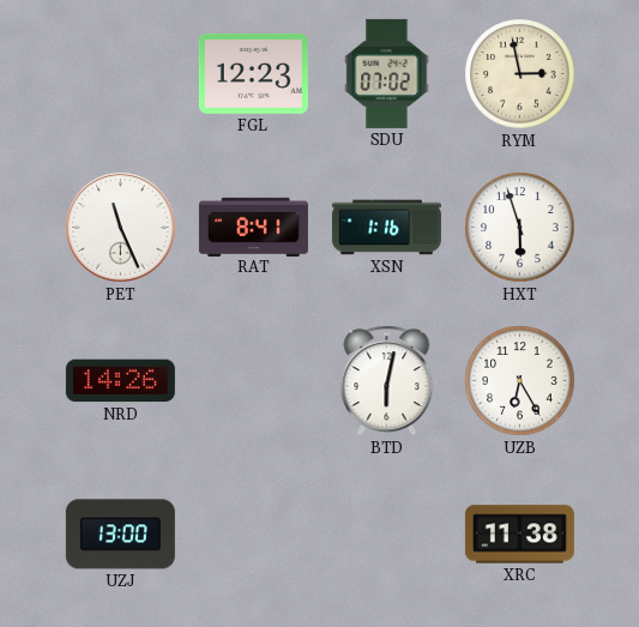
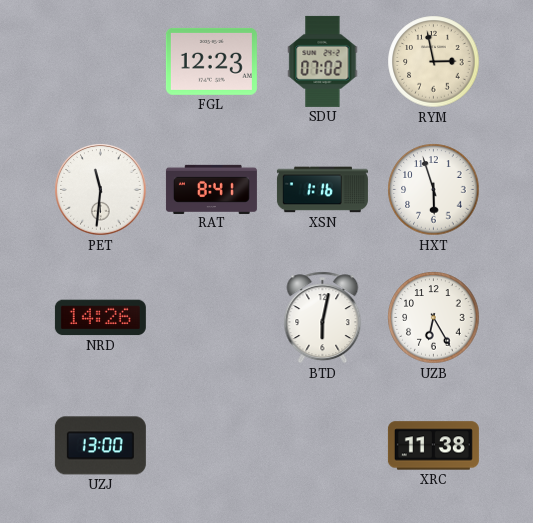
PET: 11:26 -> 11:31
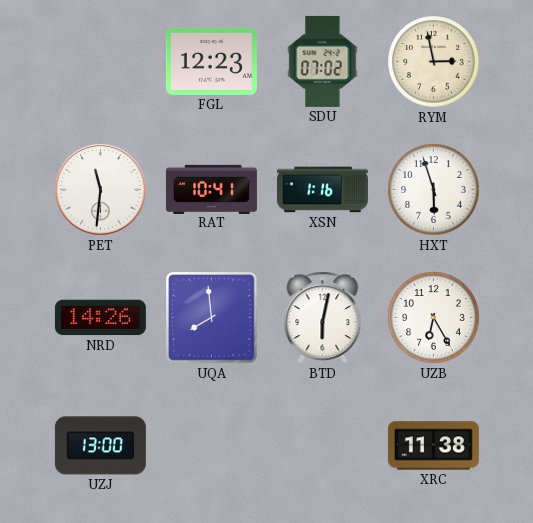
RAT: 8:41 -> 10:41
UQA: none -> 7:59
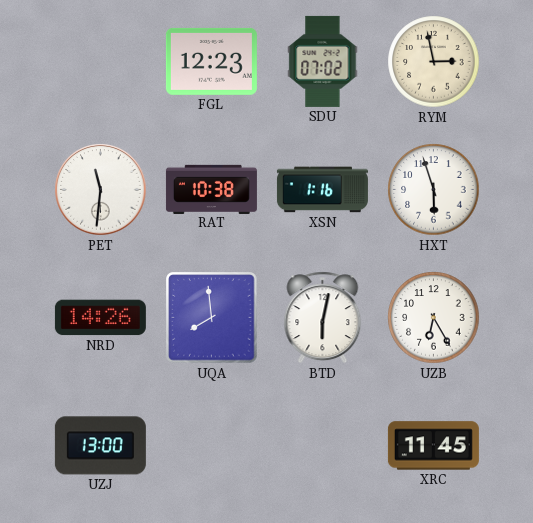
RAT: 10:41 -> 10:38
XRC: 11:38 -> 11:45
